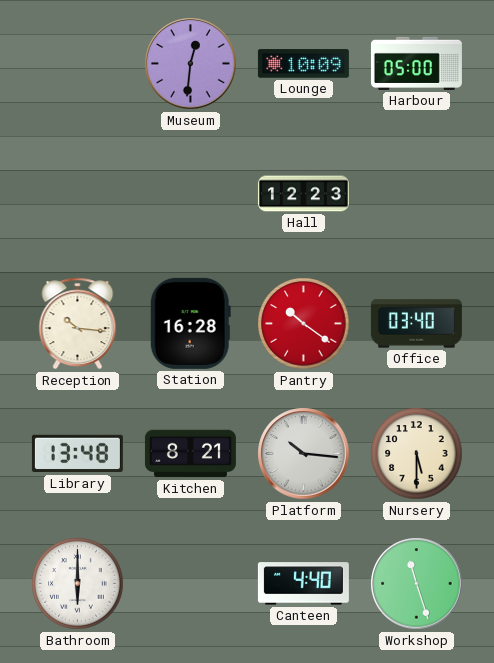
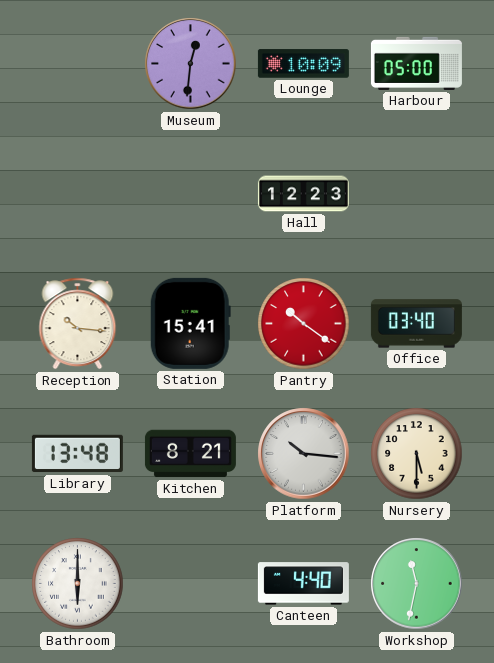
Station: 16:28 -> 15:41
Workshop: 11:27 -> 11:32
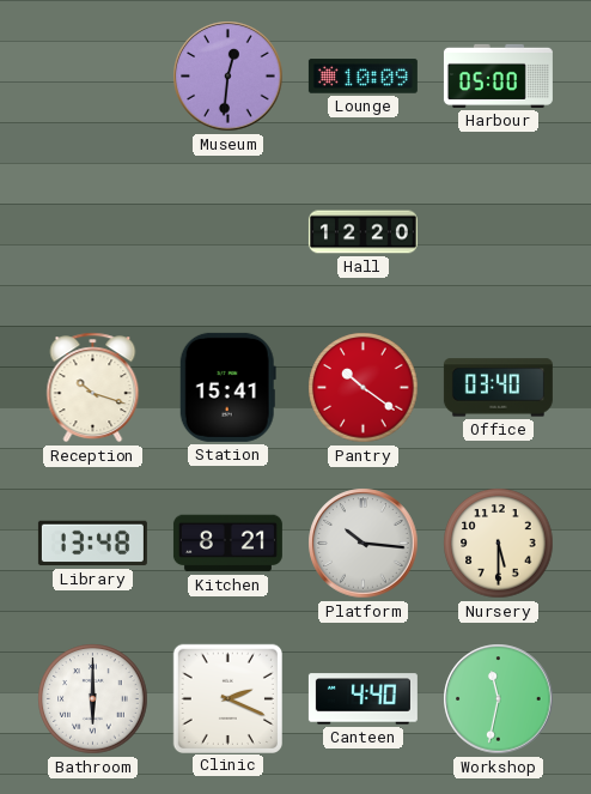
Hall: 12:23 -> 12:20
Reception: 10:16 -> 10:18
Clinic: none -> 2:19
